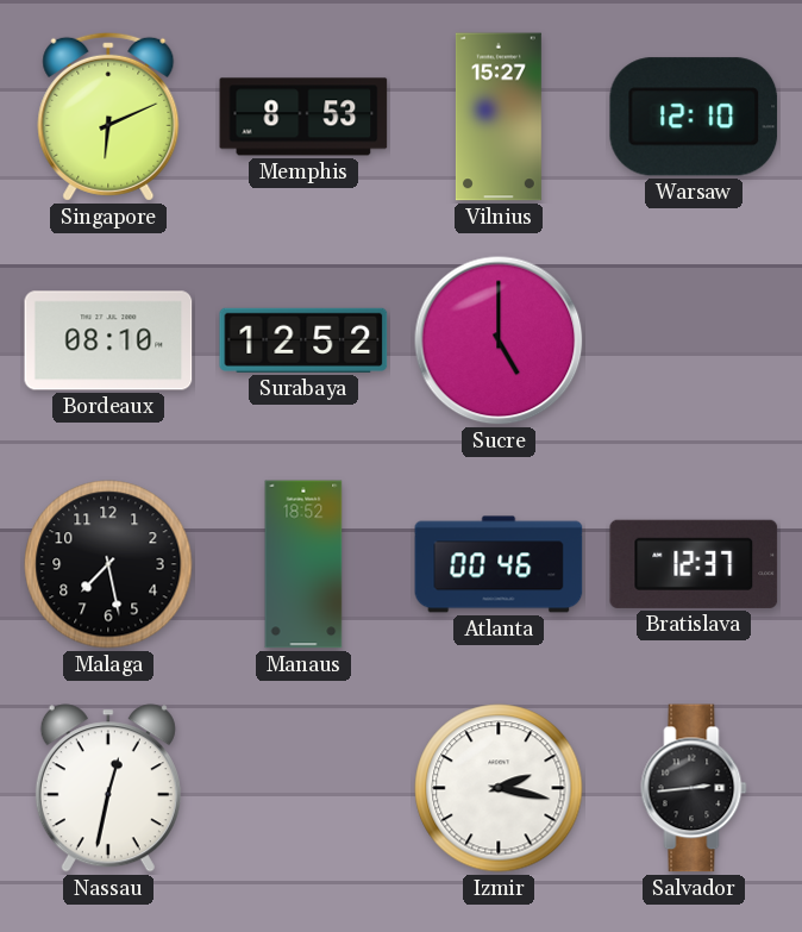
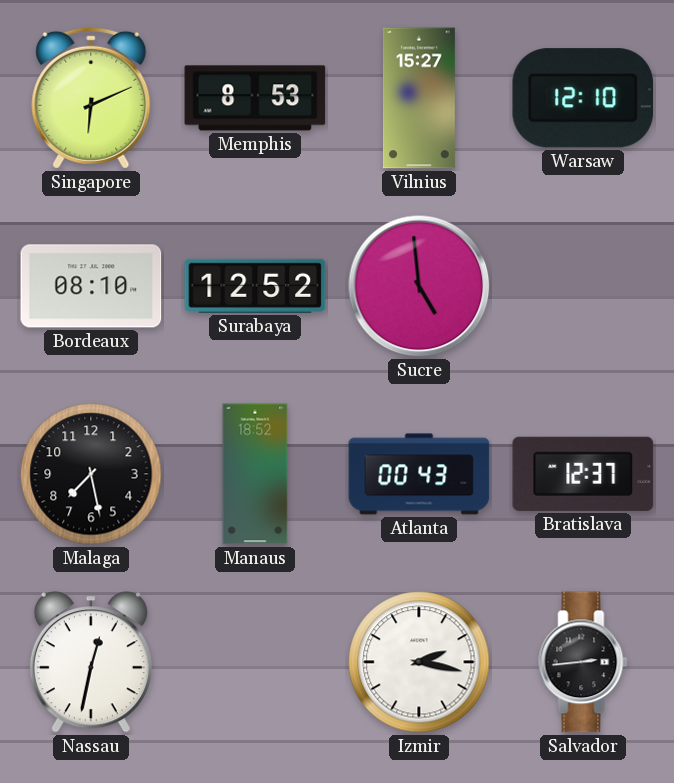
Sucre: 5:00 -> 4:59
Atlanta: 00:46 -> 00:43
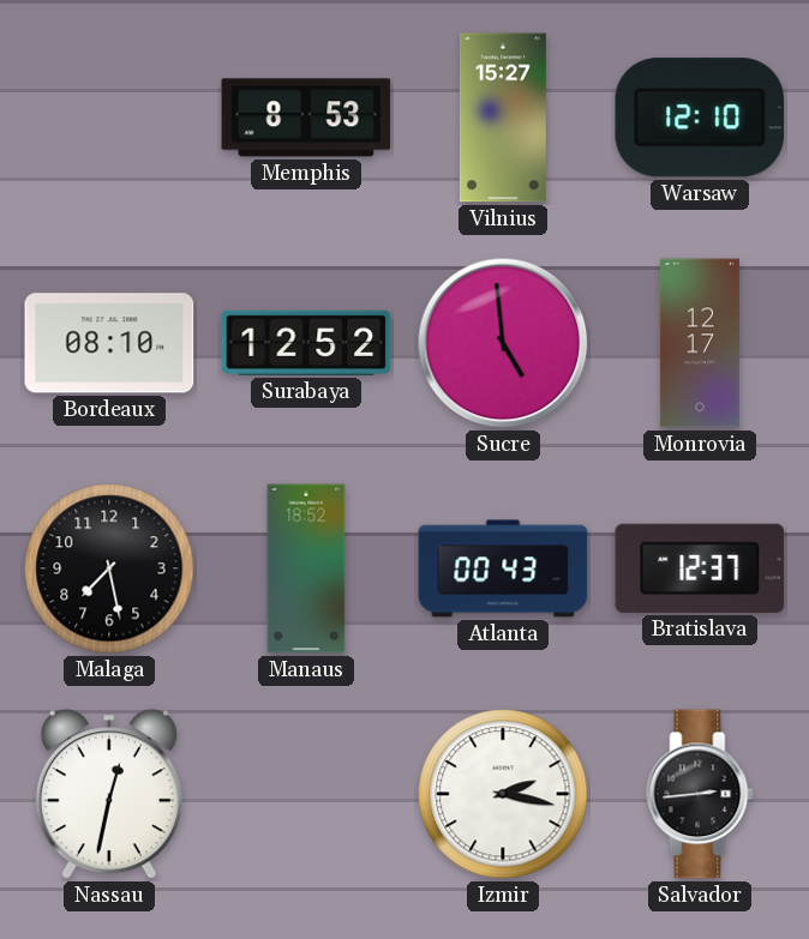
Singapore: 6:11 -> none
Monrovia: none -> 12:17
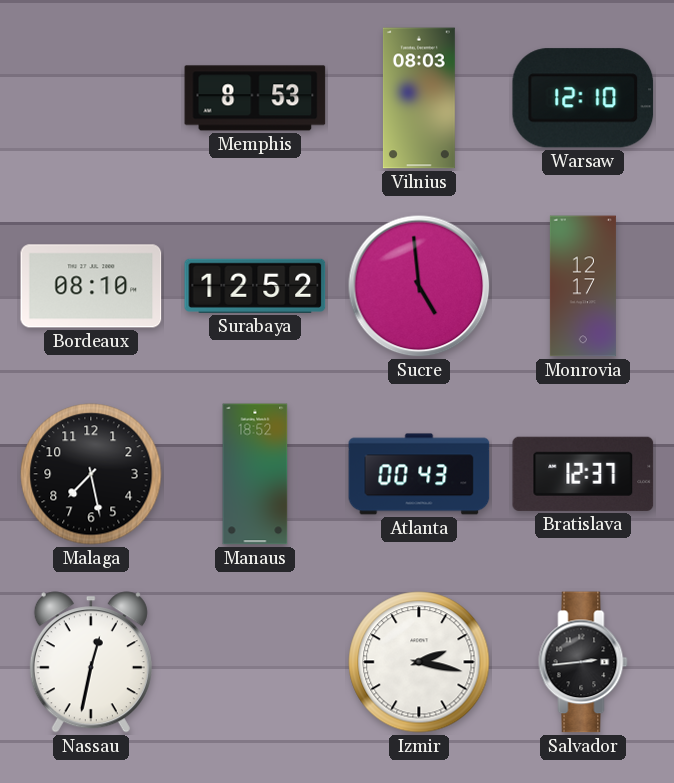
Vilnius: 15:27 -> 08:03
